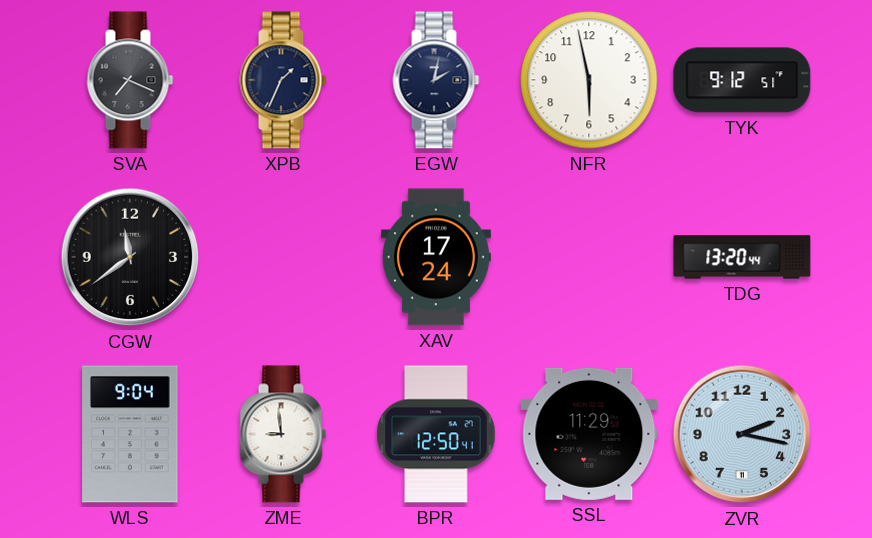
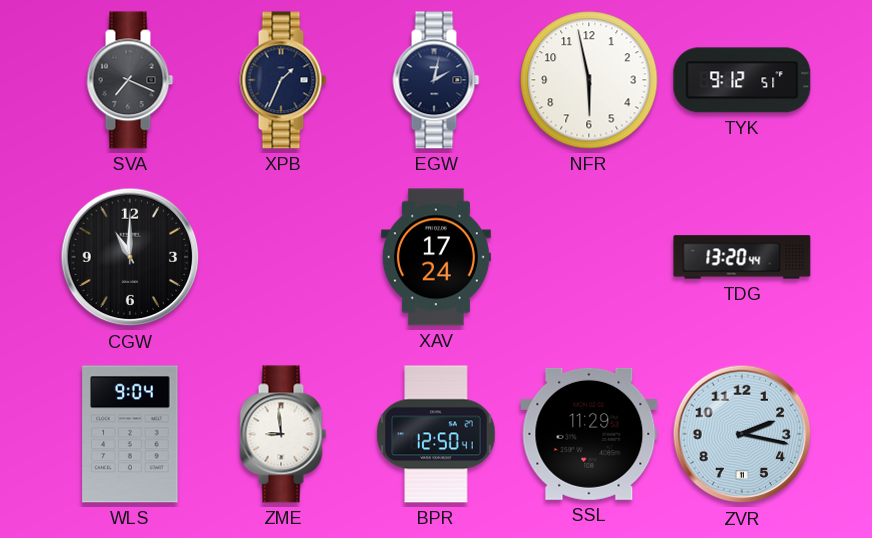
CGW: 11:39 -> 11:00
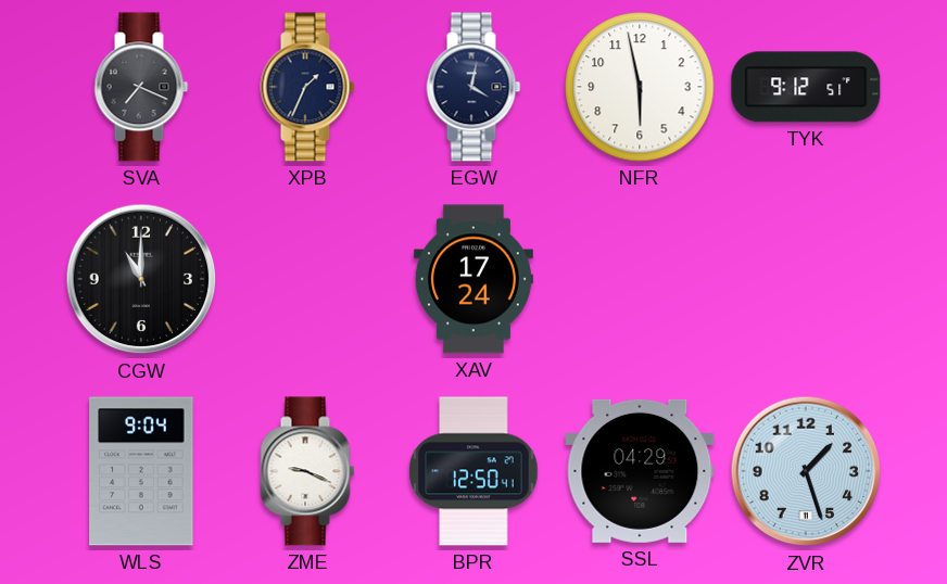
EGW: 2:02 -> 4:02
TDG: 13:20 -> none
ZME: 8:59 -> 9:19
SSL: 11:29 -> 04:29
ZVR: 2:17 -> 1:27
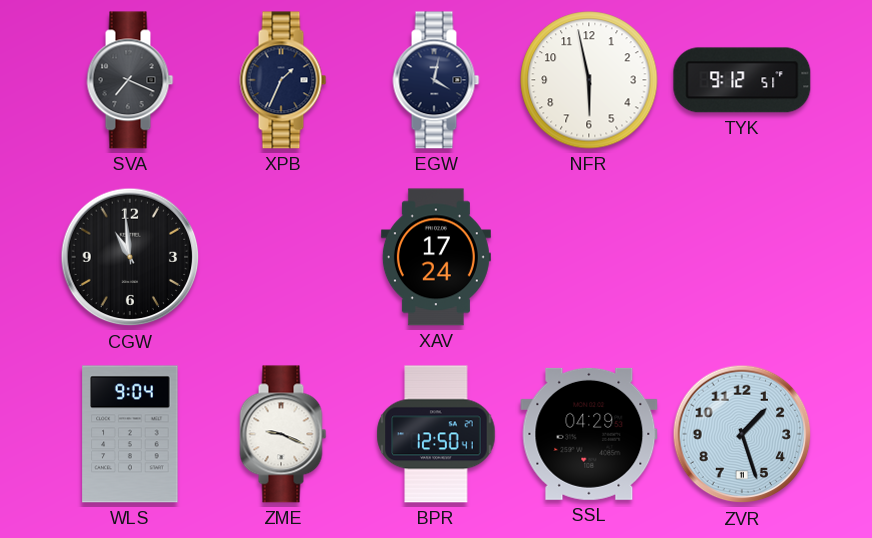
CGW: 11:00 -> 10:59
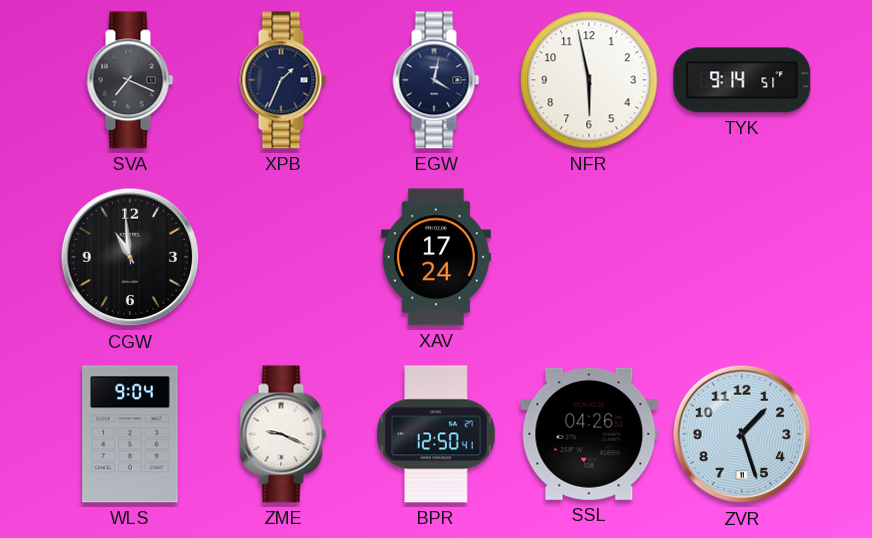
TYK: 9:12 -> 9:14
SSL: 04:29 -> 04:26
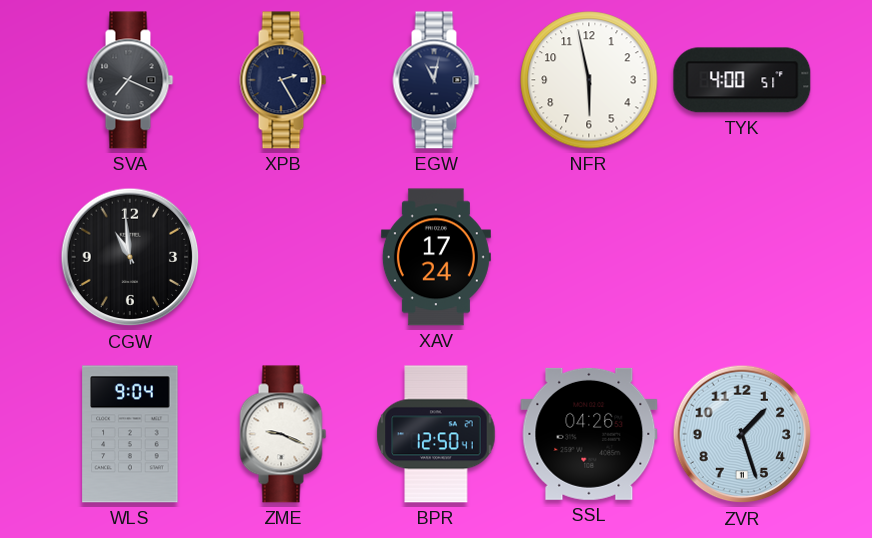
XPB: 1:34 -> 2:25
EGW: 4:02 -> 11:02
TYK: 9:14 -> 4:00
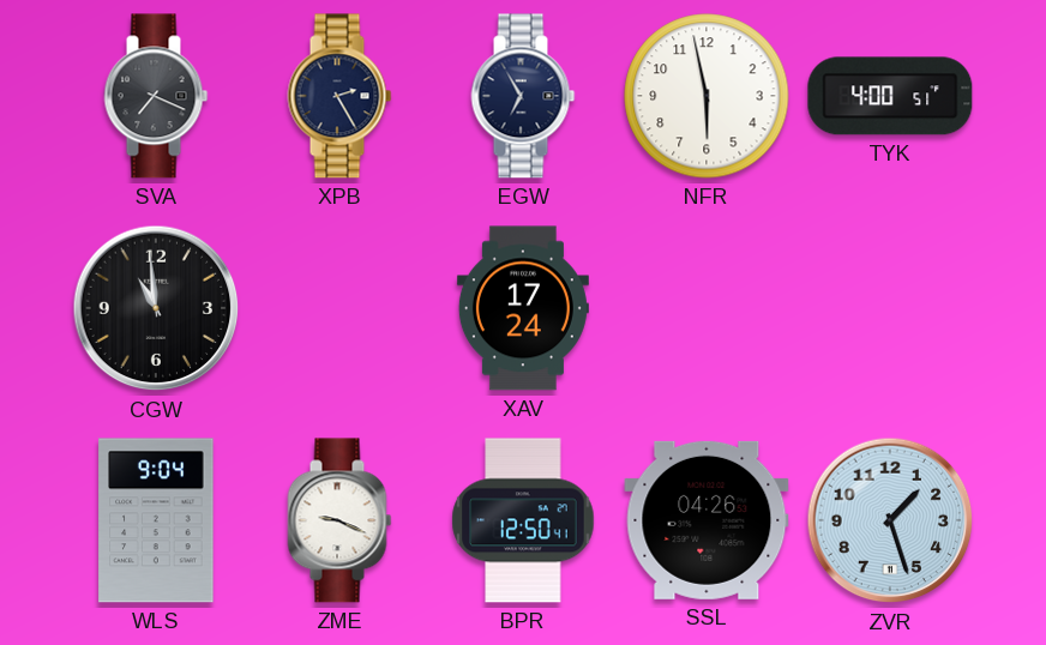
EGW: 11:02 -> 6:55
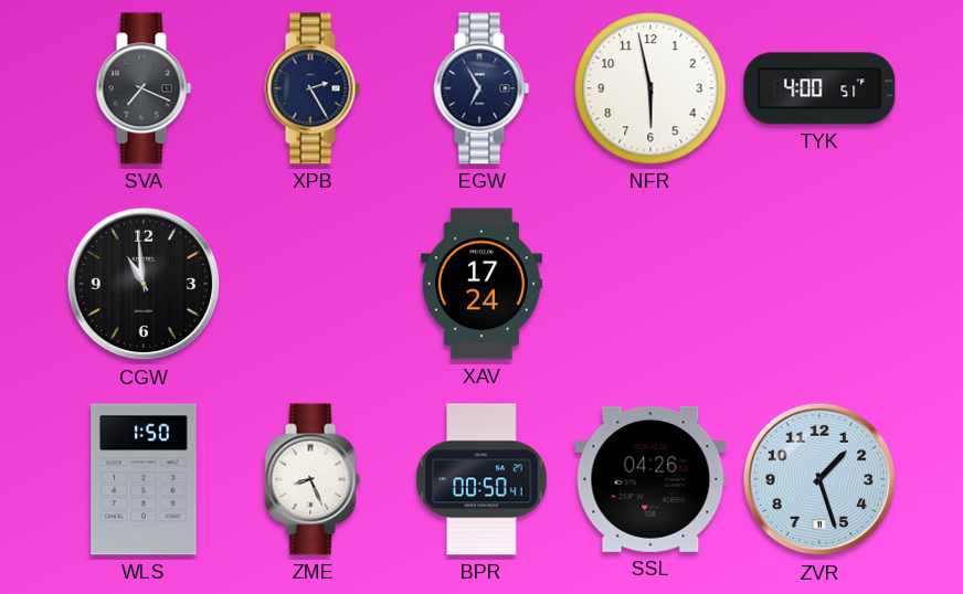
WLS: 9:04 -> 1:50
ZME: 9:19 -> 8:26
BPR: 12:50 -> 00:50
